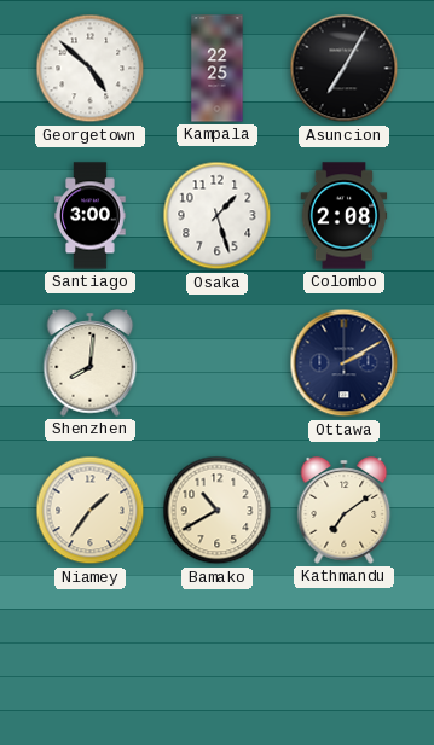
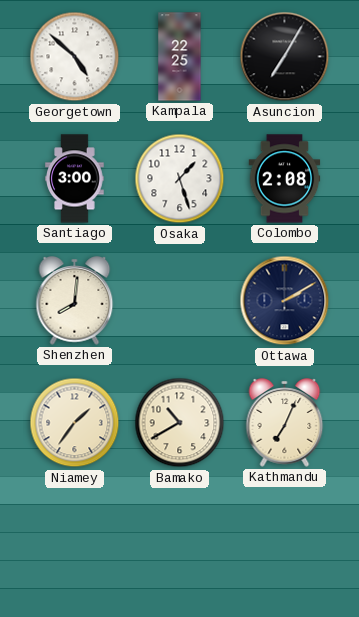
Kathmandu: 7:09 -> 7:04
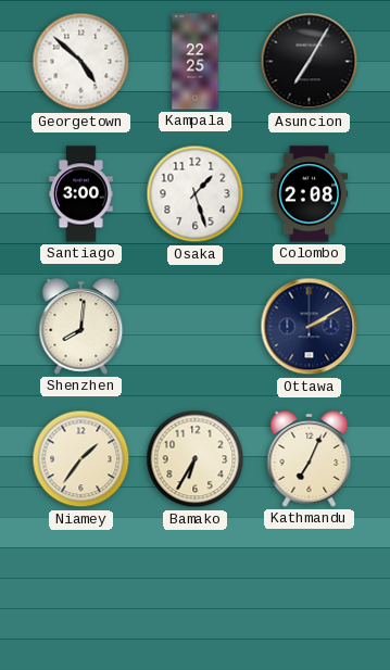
Bamako: 10:40 -> 6:35
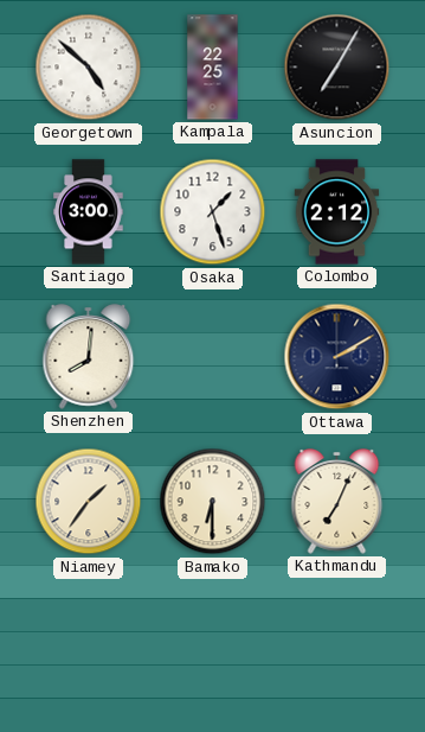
Colombo: 2:08 -> 2:12
Bamako: 6:35 -> 6:30
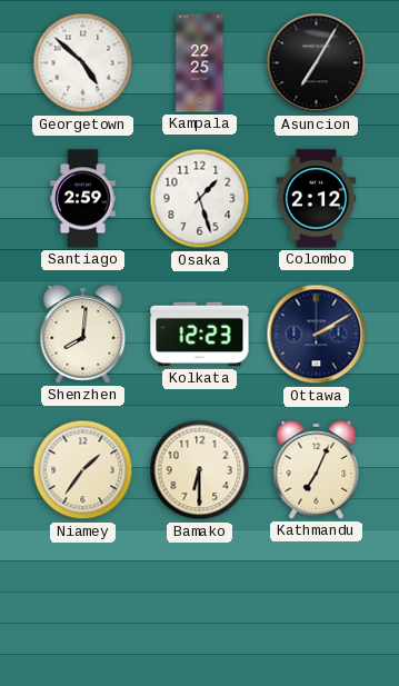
Santiago: 3:00 -> 2:59
Kolkata: none -> 12:23
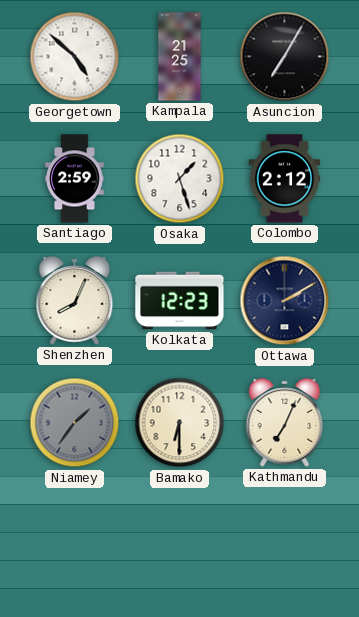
Kampala: 22:25 -> 21:25
Shenzhen: 8:01 -> 8:04
Niamey dial: cream -> grey
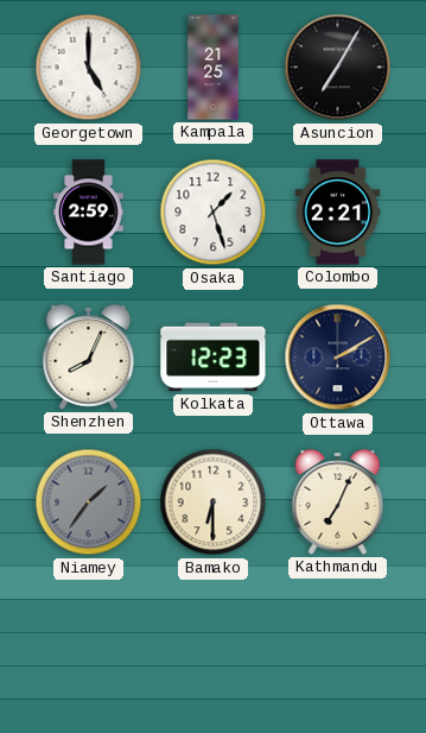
Georgetown: 4:52 -> 5:00
Colombo: 2:12 -> 2:21
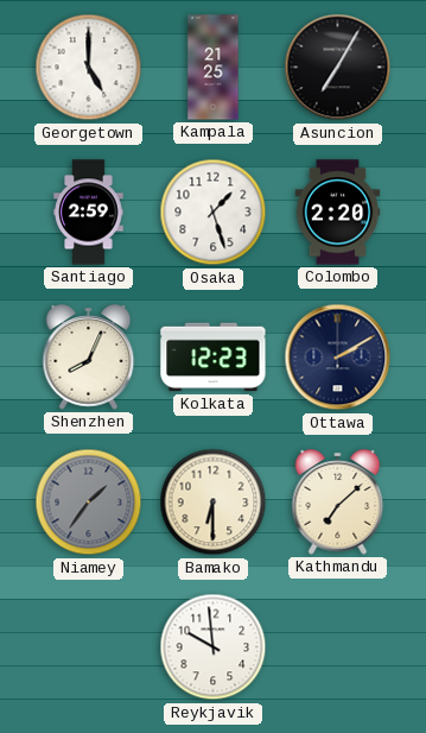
Colombo: 2:21 -> 2:20
Kathmandu: 7:04 -> 7:08
Reykjavik: none -> 9:59
